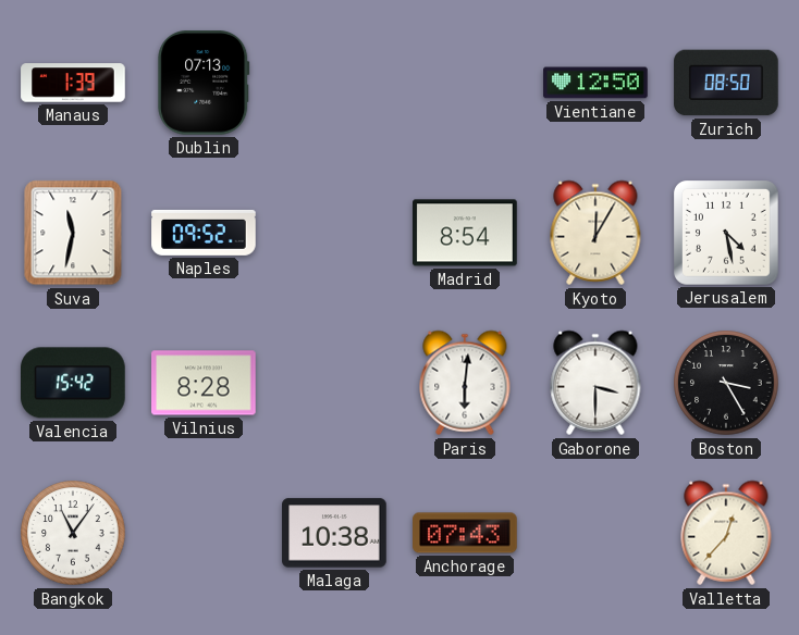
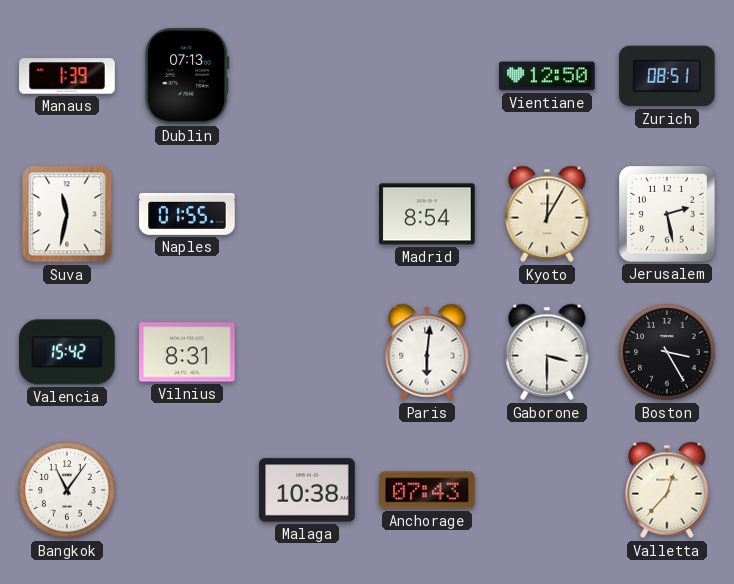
Zurich: 08:50 -> 08:51
Naples: 09:52 -> 01:55
Jerusalem: 4:28 -> 2:28
Vilnius: 8:28 -> 8:31
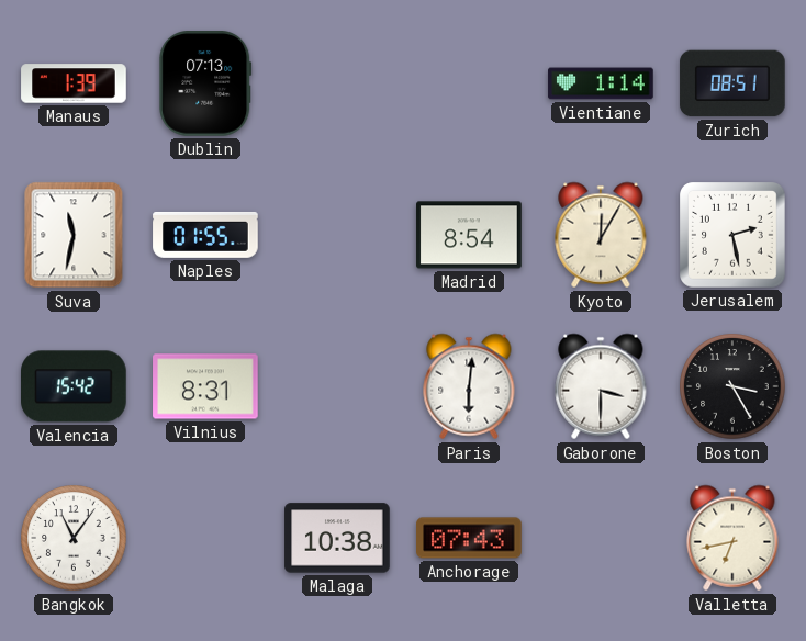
Vientiane: 12:50 -> 1:14
Valletta: 12:37 -> 6:43
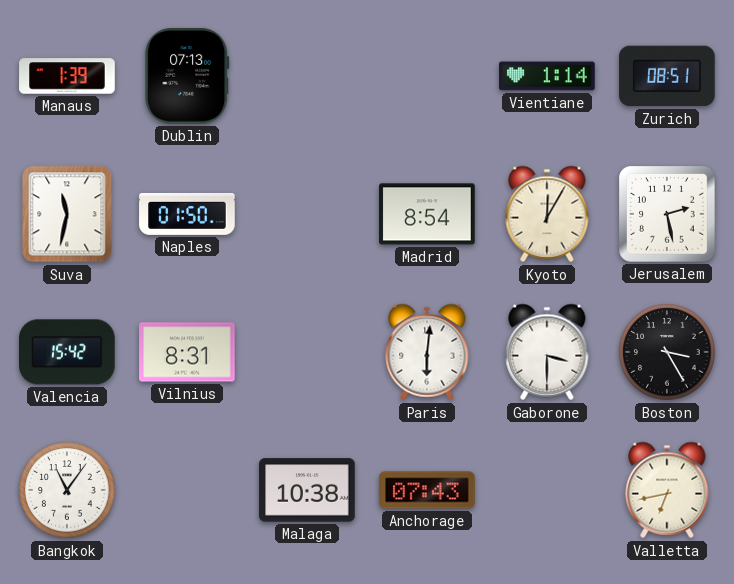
Naples: 01:55 -> 01:50
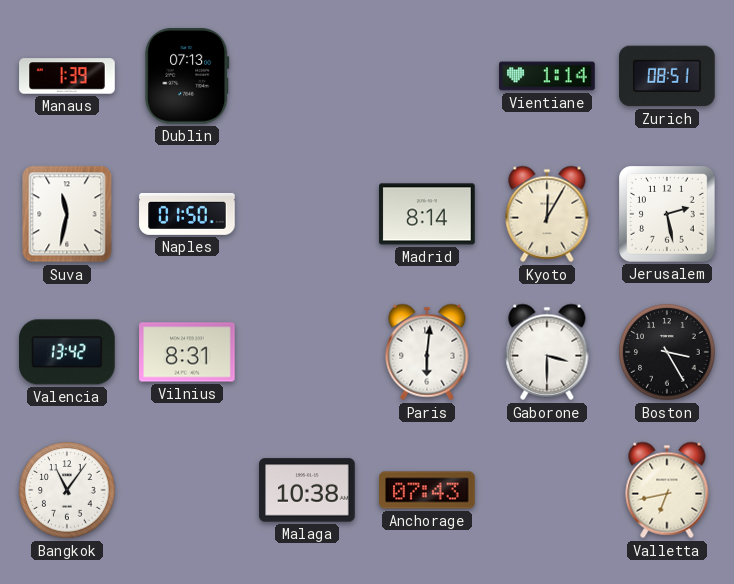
Madrid: 8:54 -> 8:14
Valencia: 15:42 -> 13:42
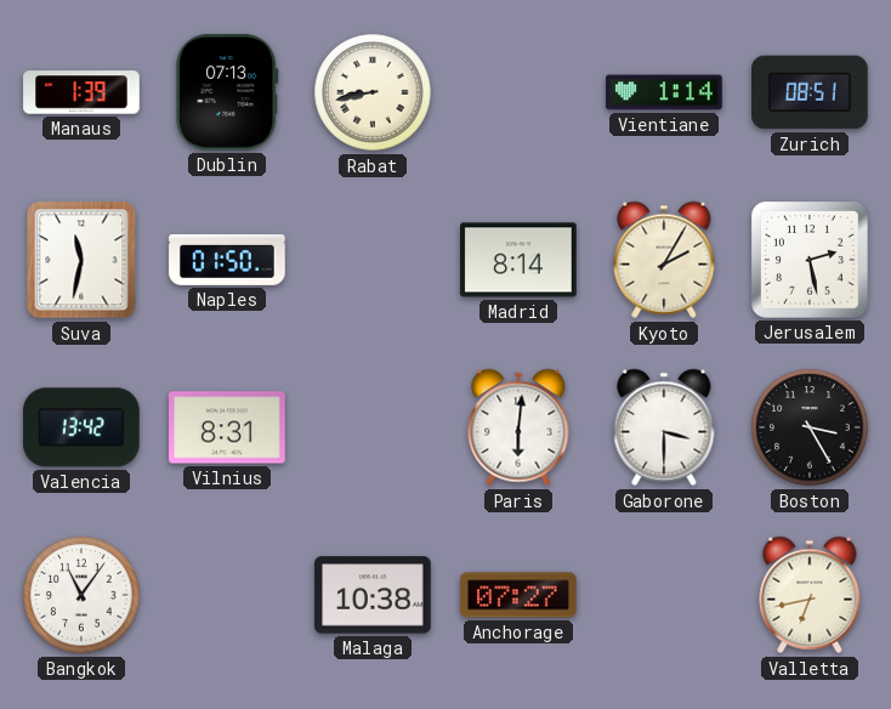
Rabat: none -> 8:43
Kyoto: 12:05 -> 2:05
Anchorage: 07:43 -> 07:27
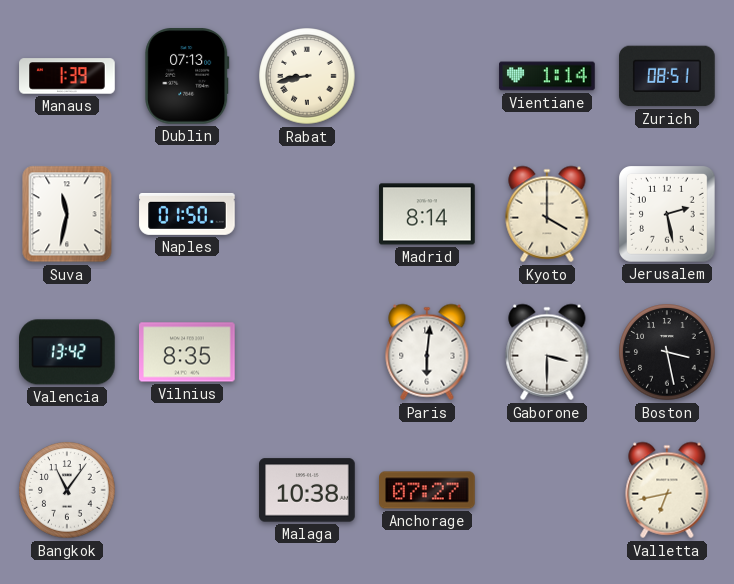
Kyoto: 2:05 -> 4:00
Vilnius: 8:31 -> 8:35
Boston: 3:25 -> 3:28
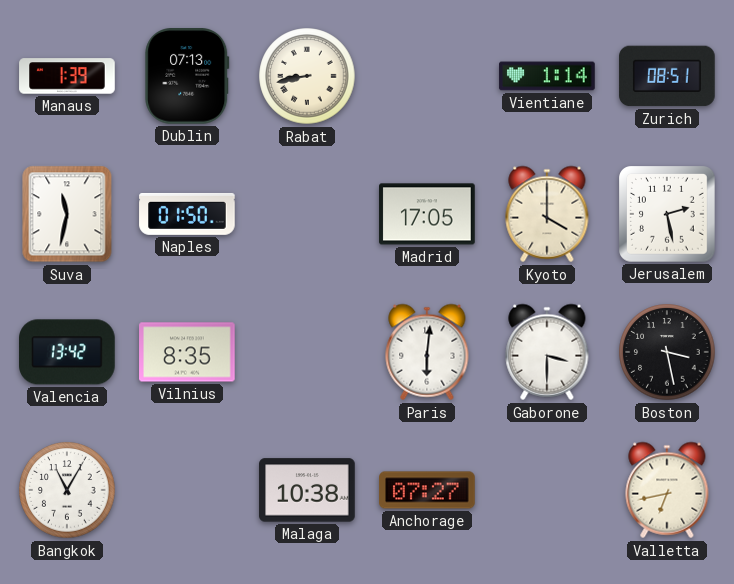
Madrid: 8:14 -> 17:05
Bangkok: 11:06 -> 11:05
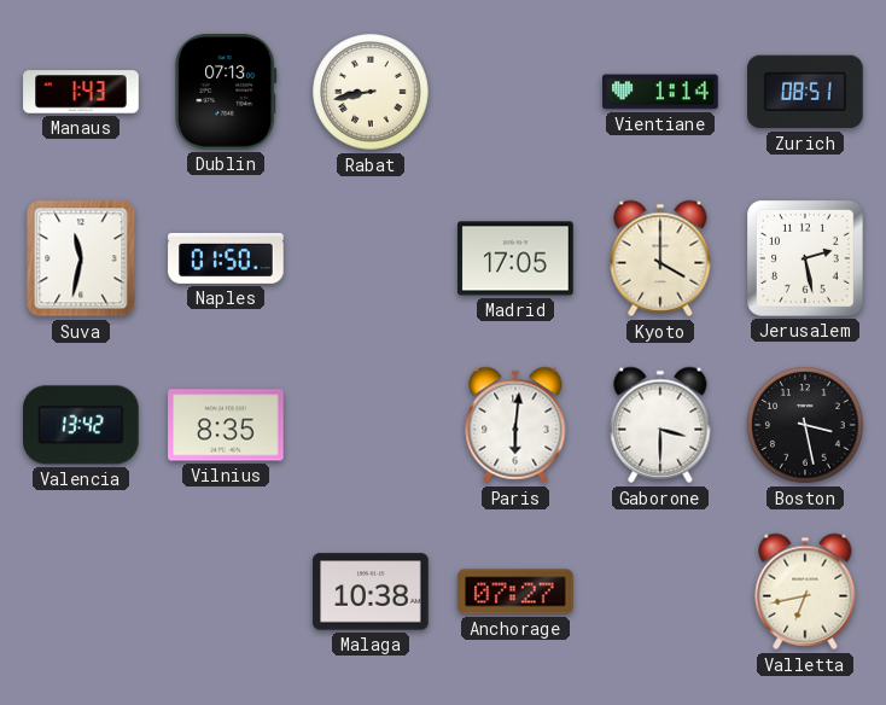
Manaus: 1:39 -> 1:43
Bangkok: 11:05 -> none
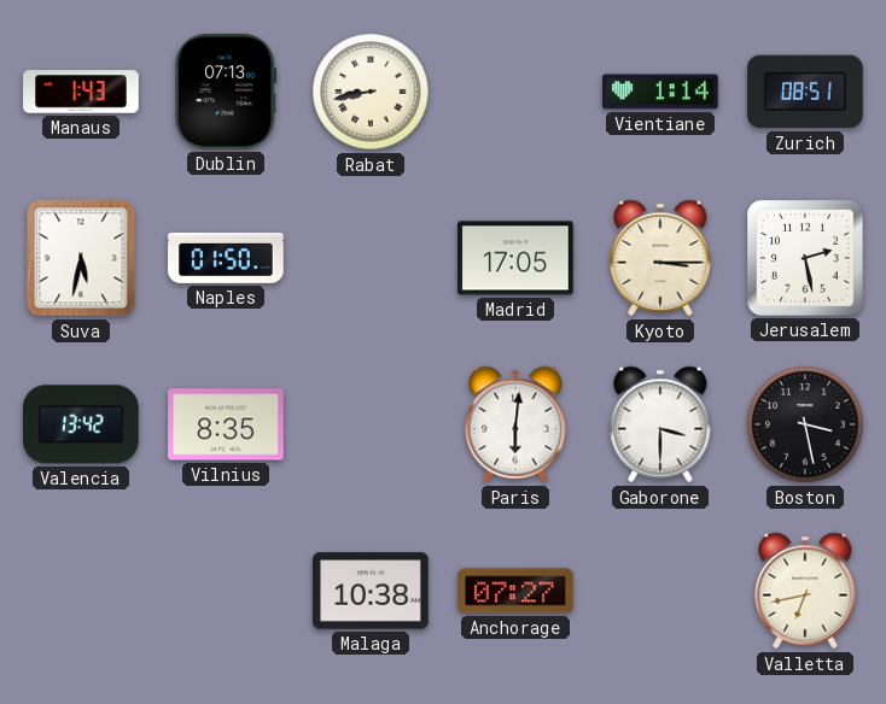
Suva: 11:32 -> 5:32
Kyoto: 4:00 -> 3:15
